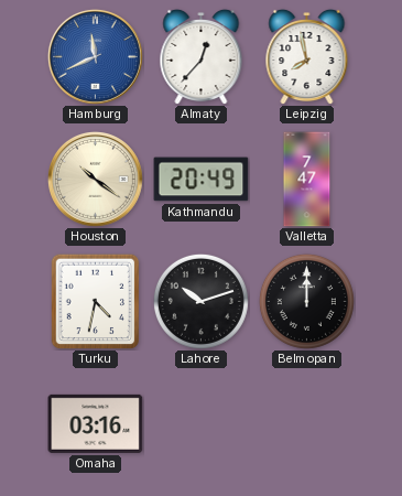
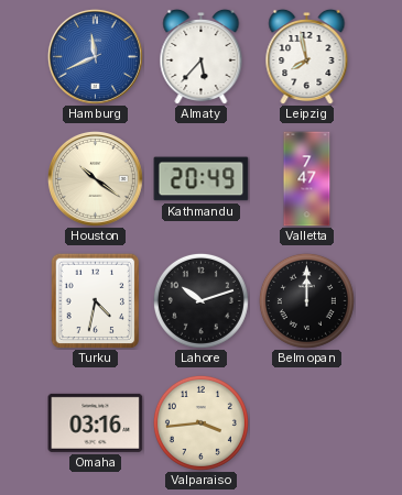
Almaty: 12:37 -> 5:37
Valparaiso: none -> 3:44
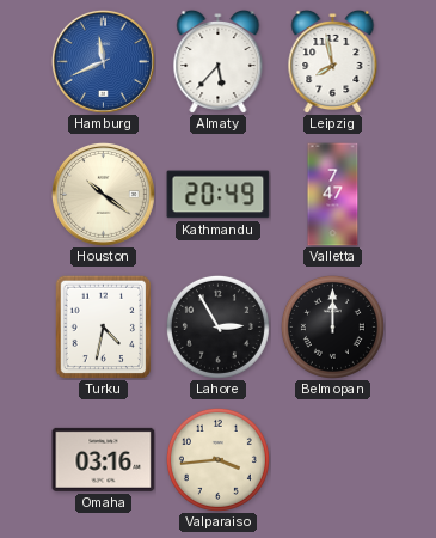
Lahore: 10:12 -> 2:55
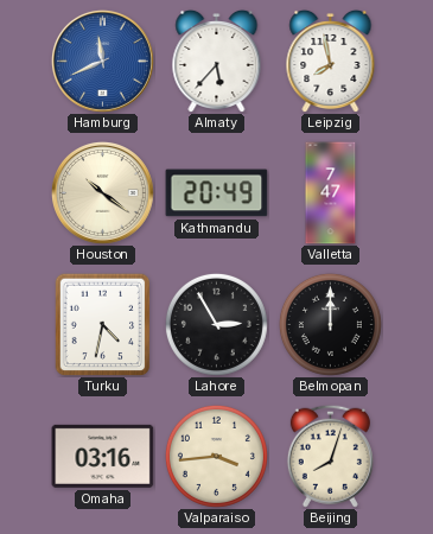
Beijing: none -> 8:03
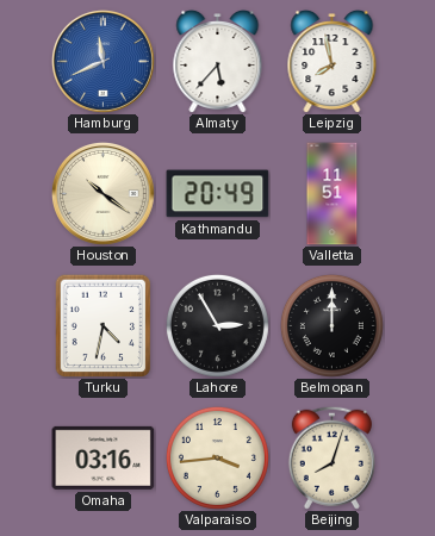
Valletta: 7:47 -> 11:51
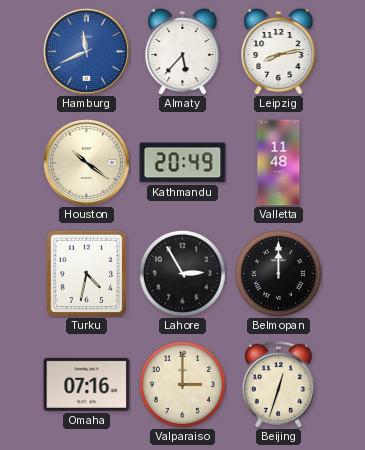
Leipzig: 7:58 -> 8:13
Valletta: 11:51 -> 11:48
Omaha: 03:16 -> 07:16
Valparaiso: 3:44 -> 3:00
Beijing: 8:03 -> 12:33
